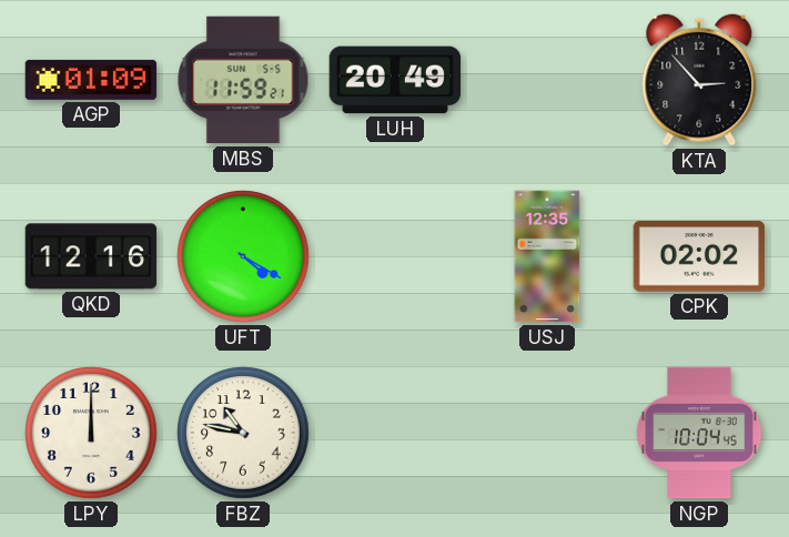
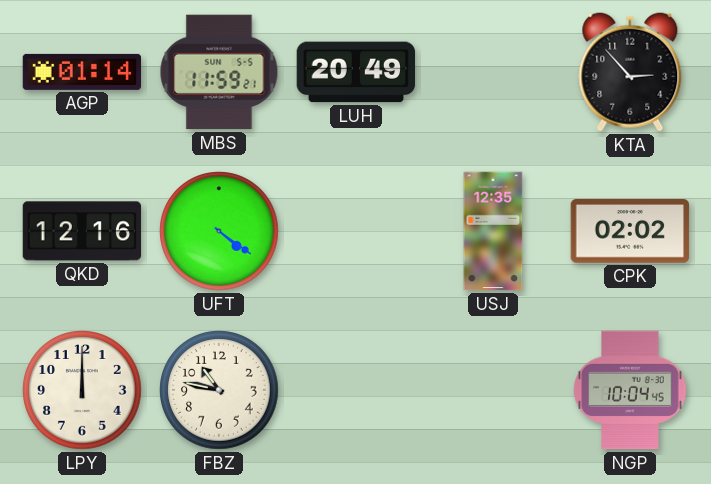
AGP: 01:09 -> 01:14
UFT: 4:20 -> 4:21
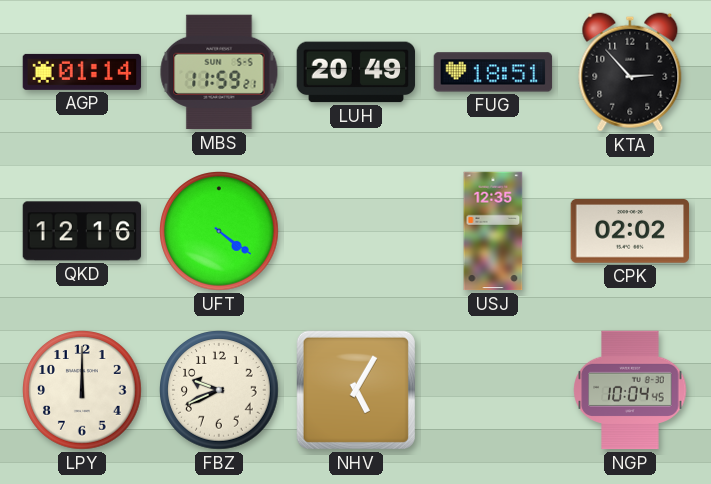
FUG: none -> 18:51
FBZ: 10:47 -> 9:41
NHV: none -> 5:05
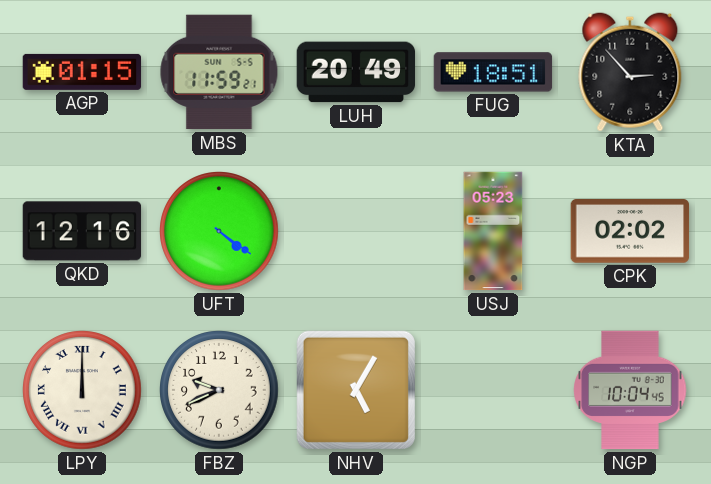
AGP: 01:14 -> 01:15
USJ: 12:35 -> 05:23
LPY numerals: Arabic -> Roman
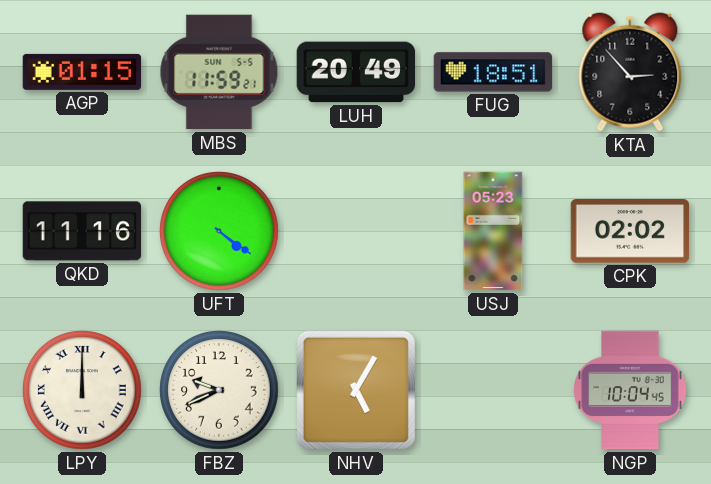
QKD: 12:16 -> 11:16
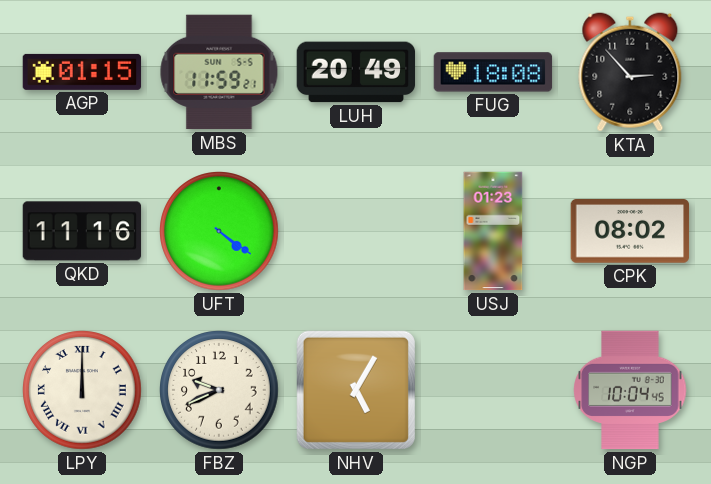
FUG: 18:51 -> 18:08
USJ: 05:23 -> 01:23
CPK: 02:02 -> 08:02
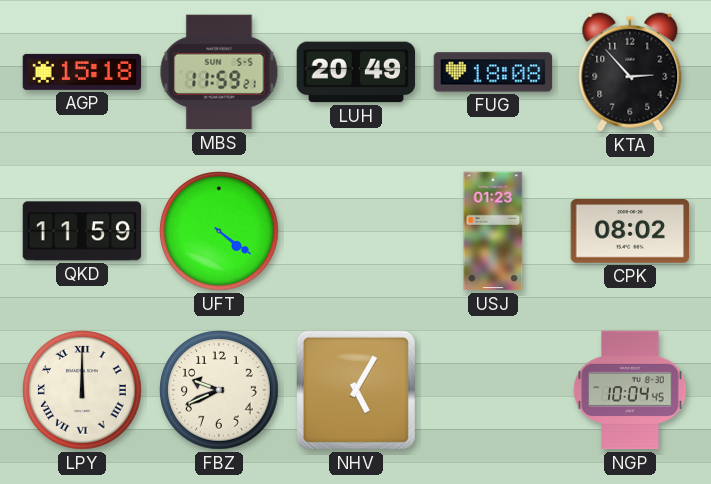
AGP: 01:15 -> 15:18
QKD: 11:16 -> 11:59
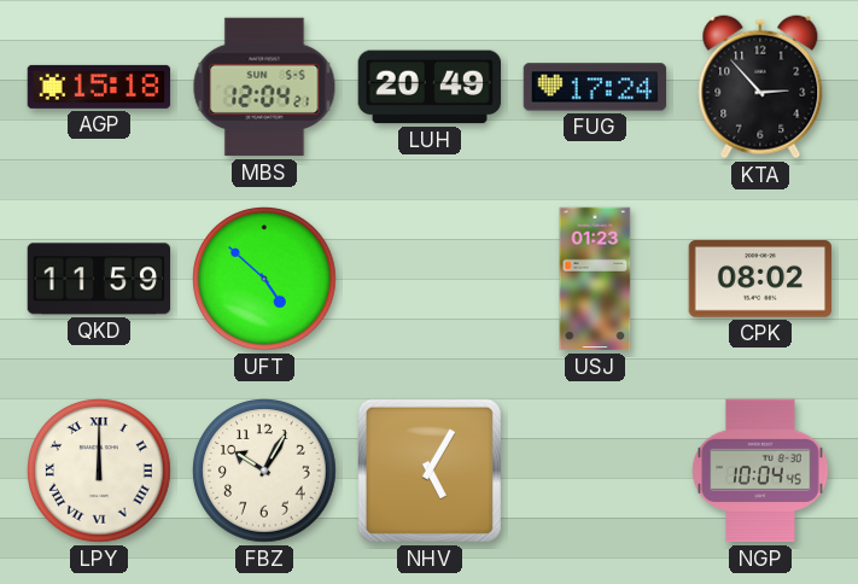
MBS: 11:59 -> 12:04
FUG: 18:08 -> 17:24
UFT: 4:21 -> 4:52
FBZ: 9:41 -> 10:05
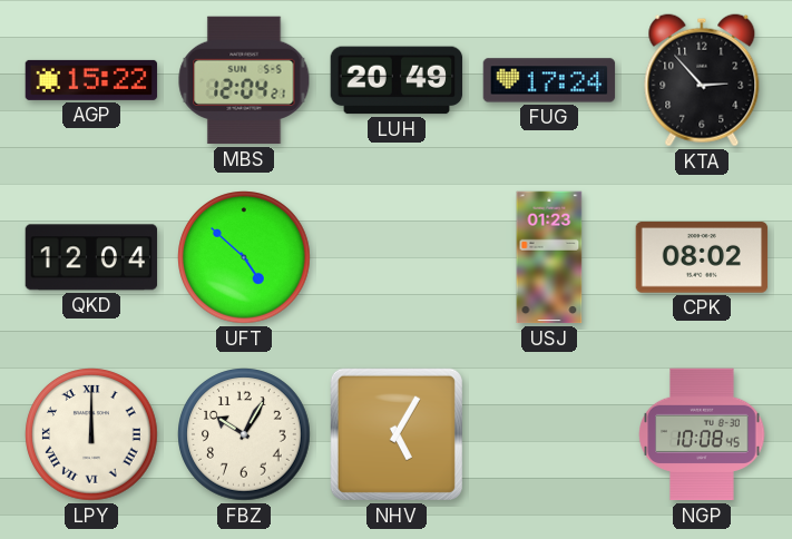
AGP: 15:18 -> 15:22
QKD: 11:59 -> 12:04
NGP: 10:04 -> 10:08
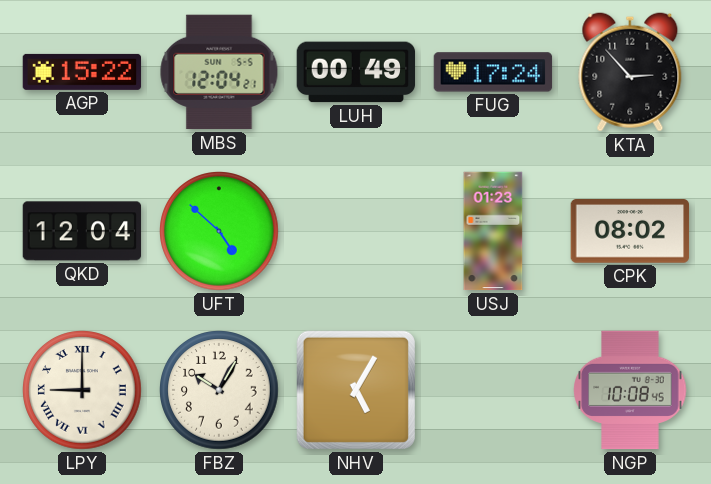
LUH: 20:49 -> 00:49
LPY: 12:00 -> 9:00
